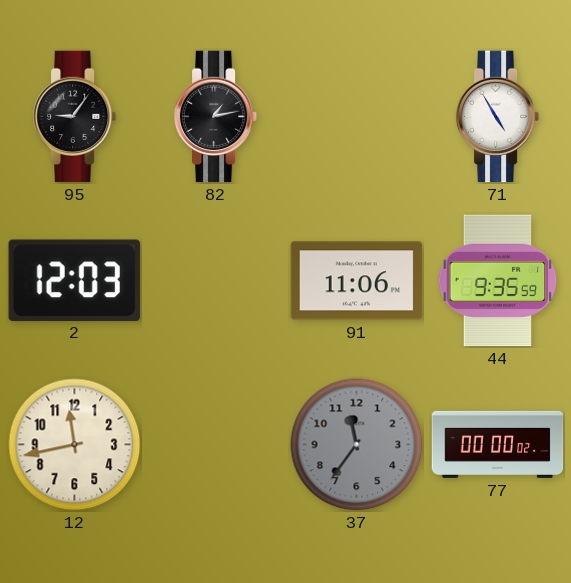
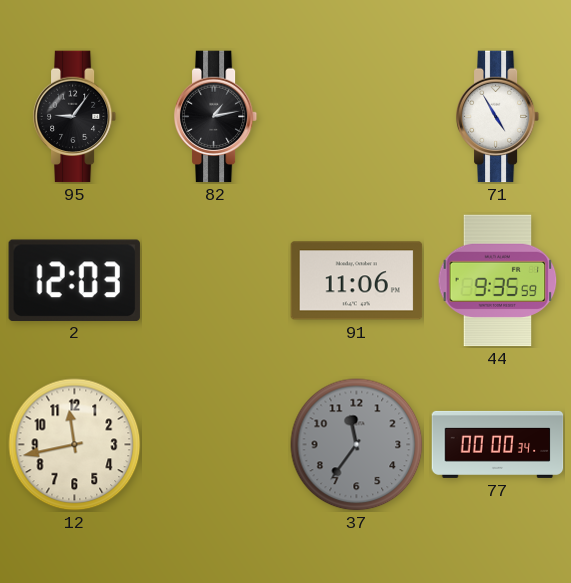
77: 00:00:02 -> 00:00:34
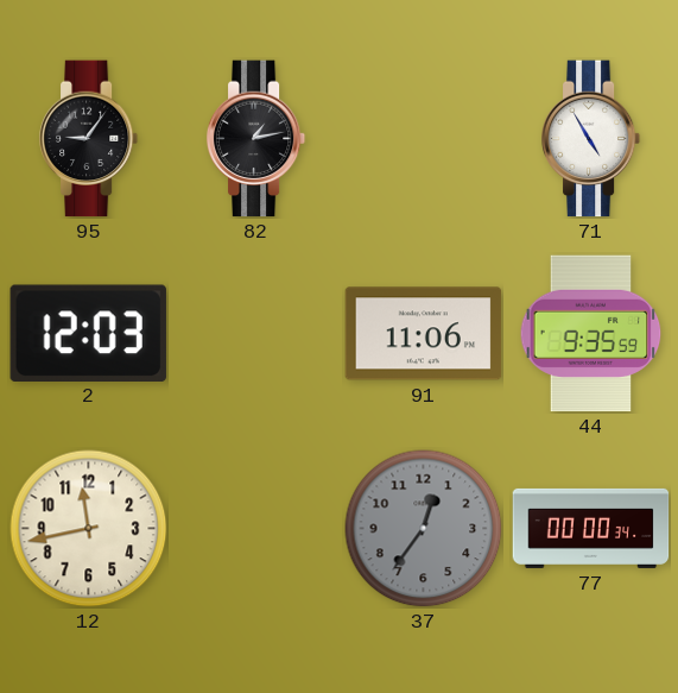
37: 11:36 -> 12:36
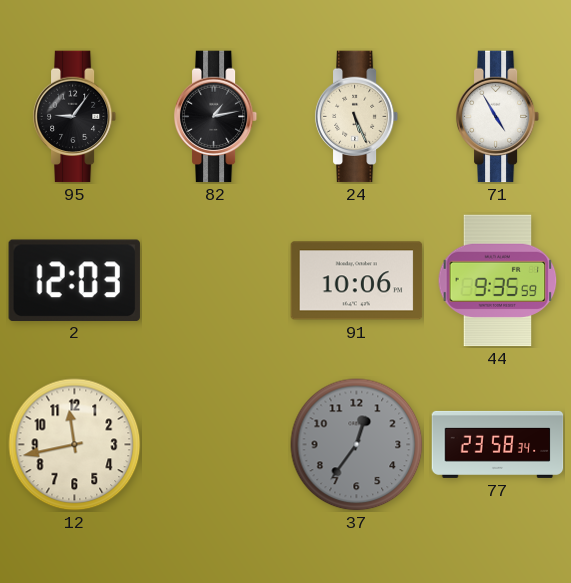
24: none -> 5:26
91: 11:06 -> 10:06
77: 00:00 -> 23:58
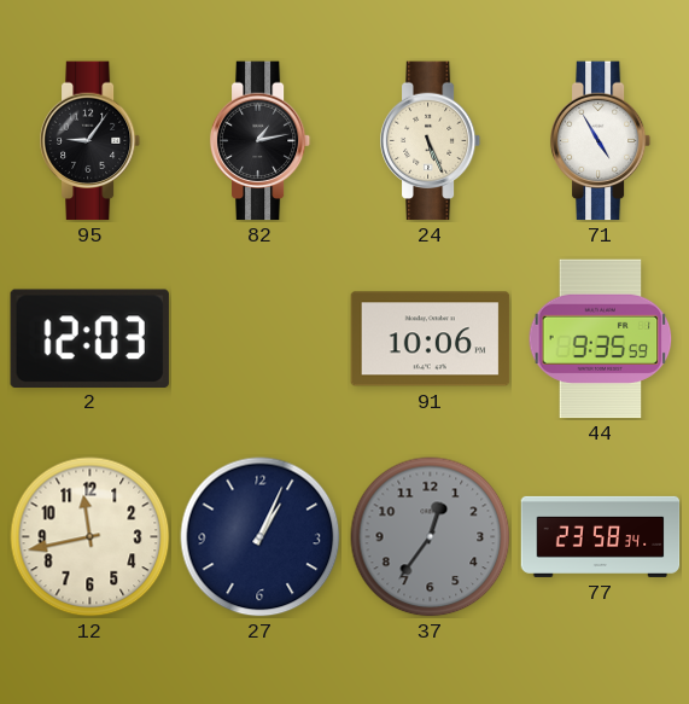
27: none -> 1:04
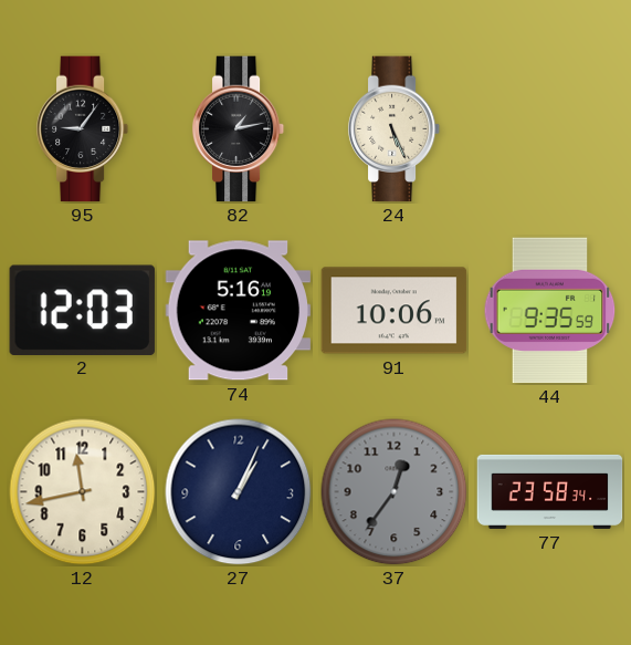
71: 4:55 -> none
74: none -> 5:16
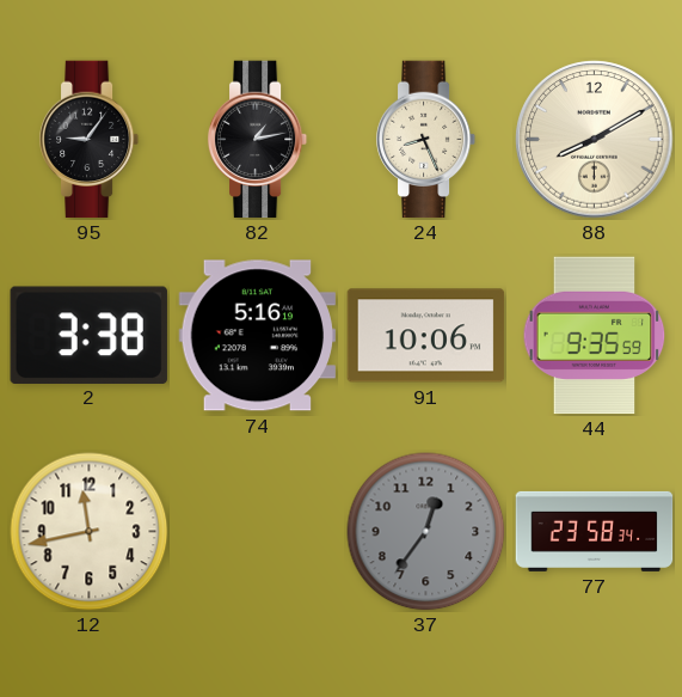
24: 5:26 -> 8:26
88: none -> 8:10
2: 12:03 -> 3:38
27: 1:04 -> none
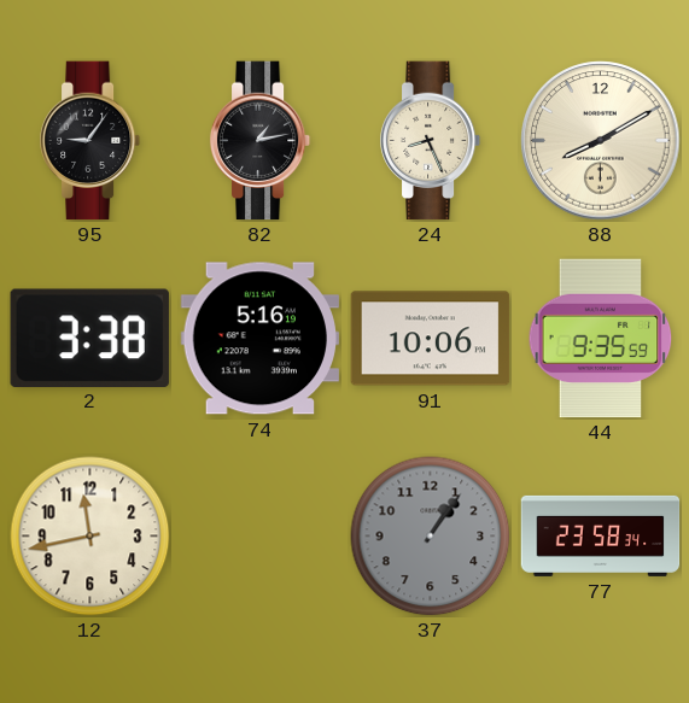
37: 12:36 -> 1:06
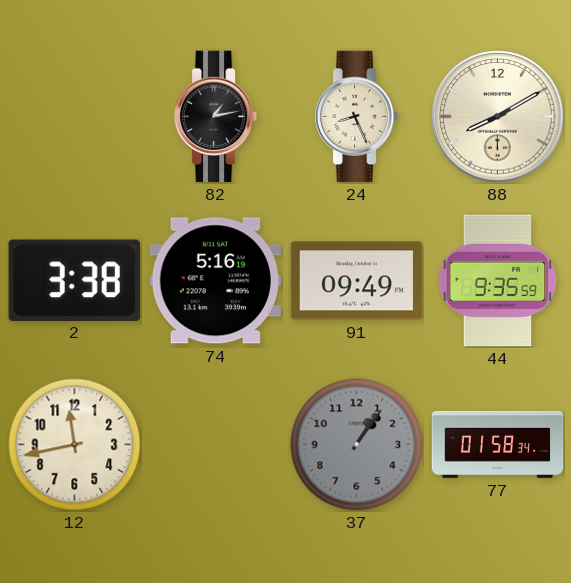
95: 9:06 -> none
91: 10:06 -> 09:49
77: 23:58 -> 01:58
